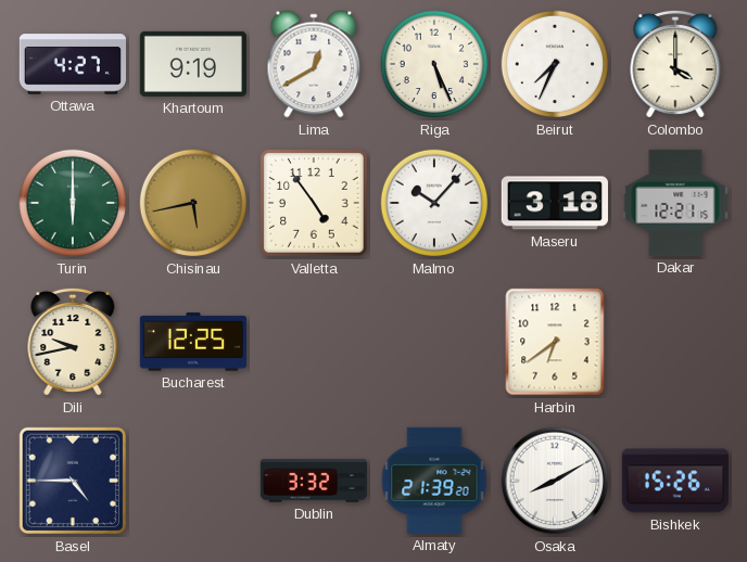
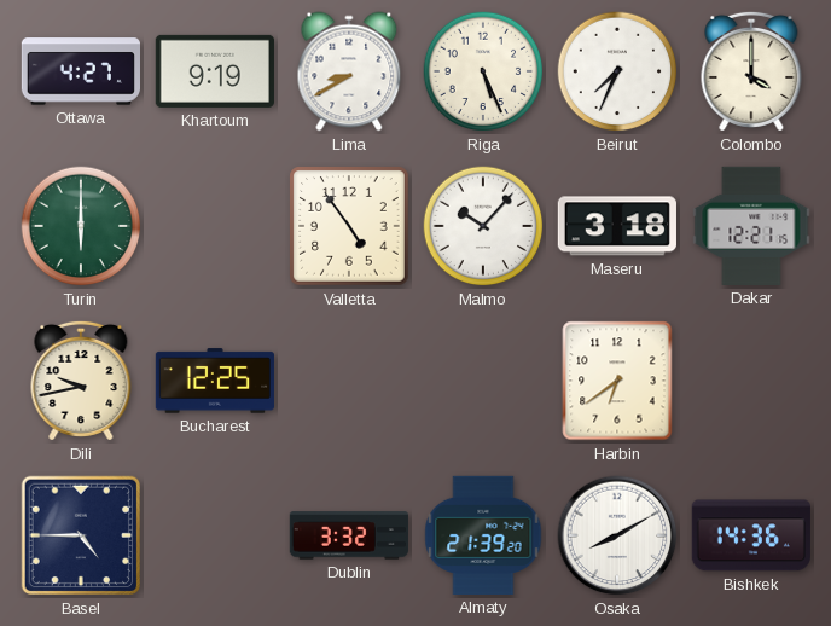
Lima: 12:40 -> 8:40
Chisinau: 5:43 -> none
Bishkek: 15:26 -> 14:36
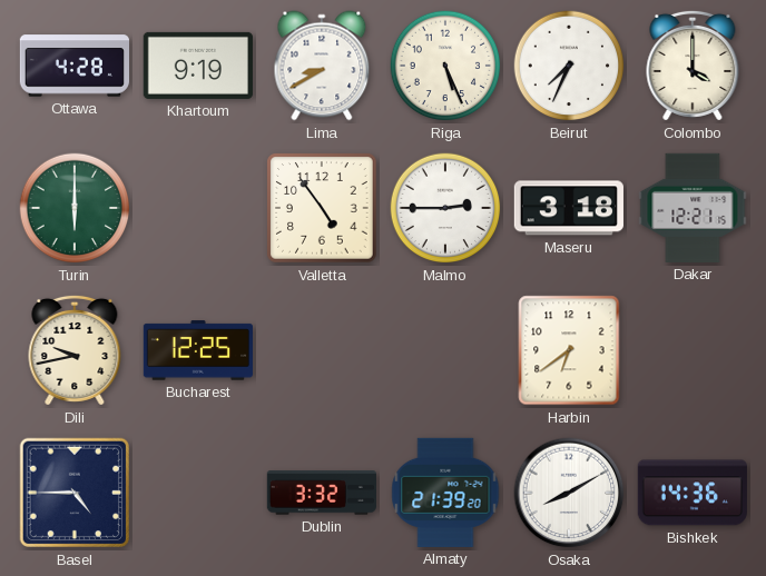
Ottawa: 4:27 -> 4:28
Malmo: 10:07 -> 2:45
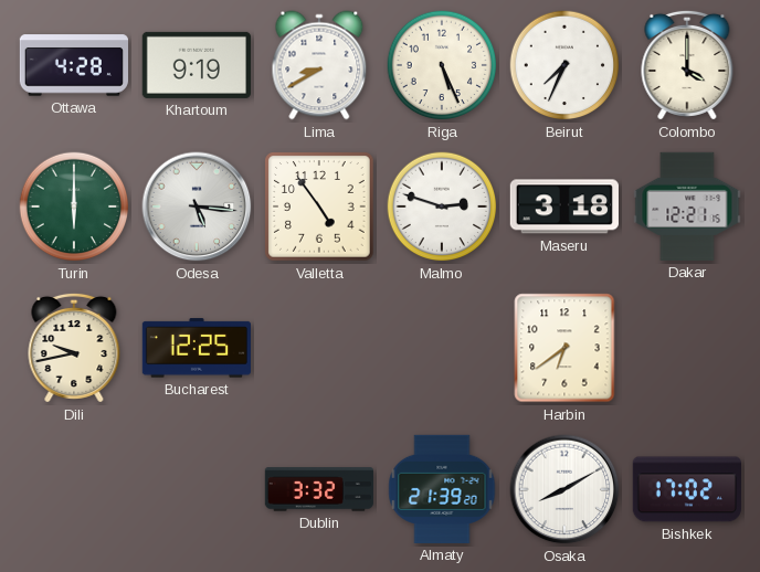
Odesa: none -> 5:16
Malmo: 2:45 -> 2:48
Basel: 4:45 -> none
Bishkek: 14:36 -> 17:02
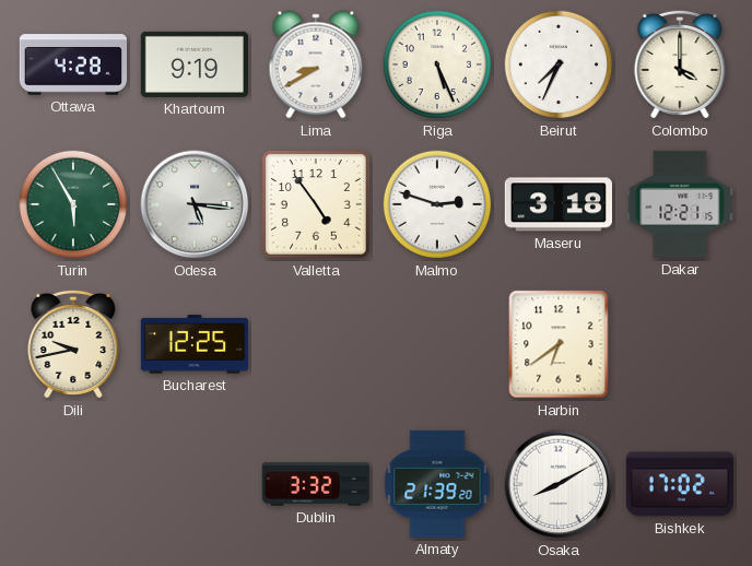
Turin: 6:00 -> 5:55
